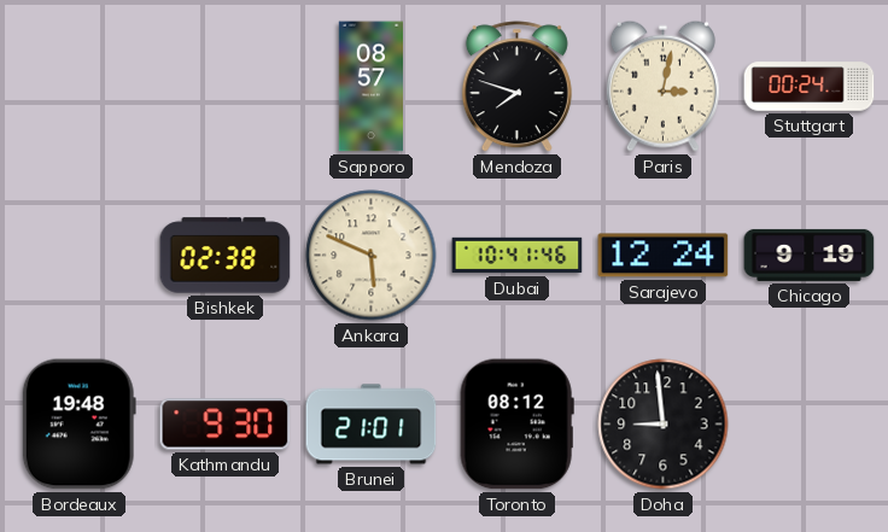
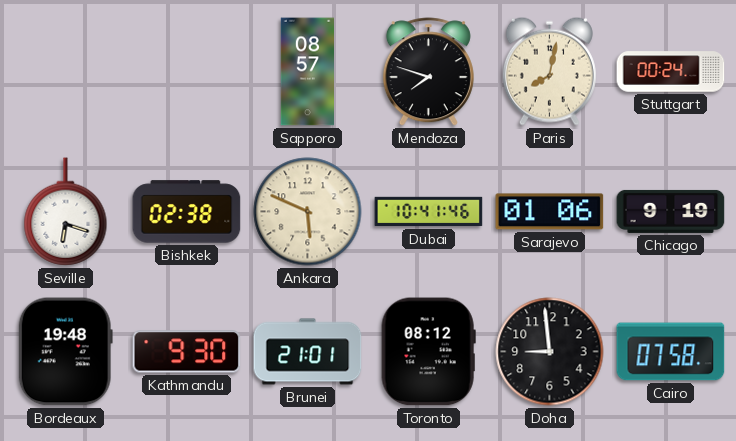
Paris: 3:02 -> 8:02
Seville: none -> 6:18
Sarajevo: 12:24 -> 01:06
Cairo: none -> 07:58
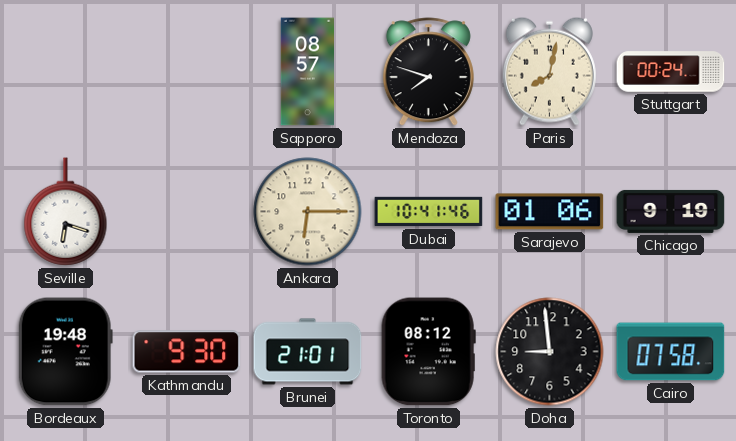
Bishkek: 02:38 -> none
Ankara: 5:49 -> 6:15
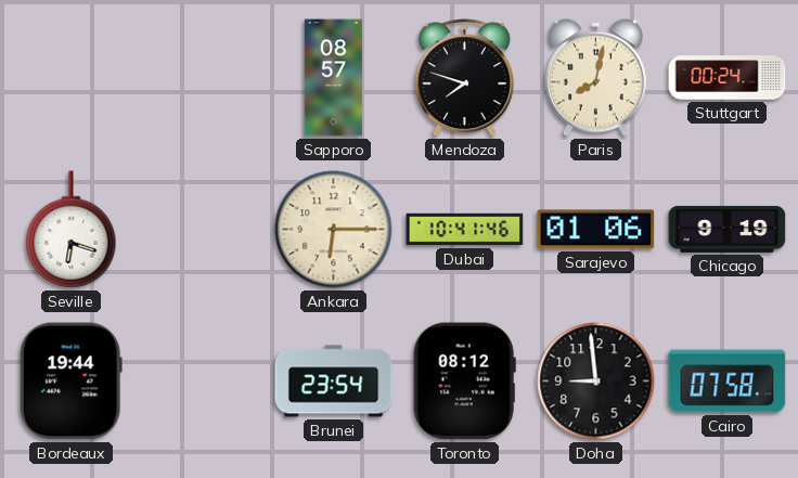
Bordeaux: 19:48 -> 19:44
Kathmandu: 9:30 -> none
Brunei: 21:01 -> 23:54
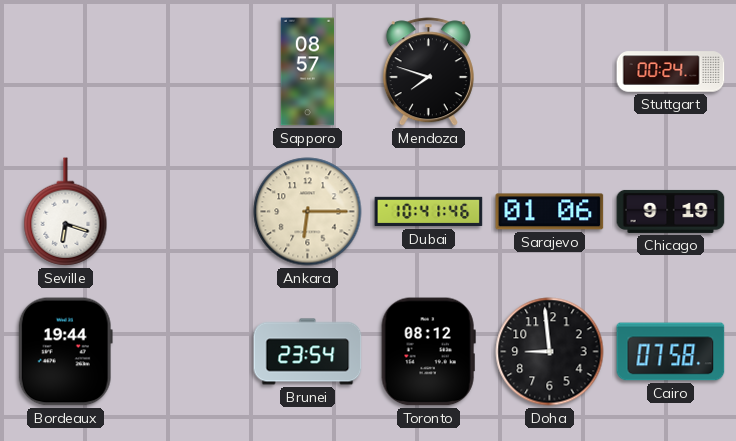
Paris: 8:02 -> none
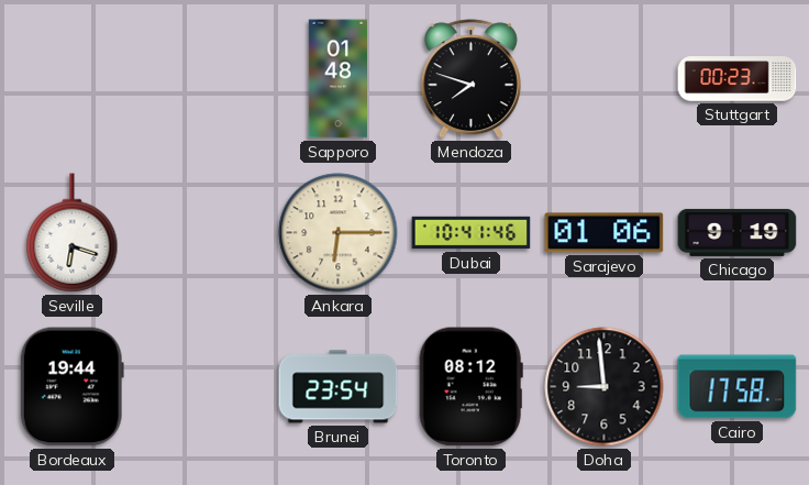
Sapporo: 08:57 -> 01:48
Stuttgart: 00:24 -> 00:23
Cairo: 07:58 -> 17:58
